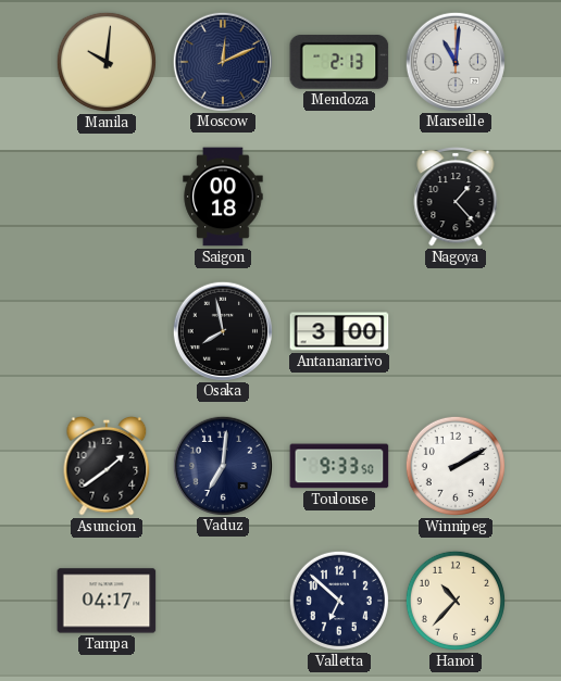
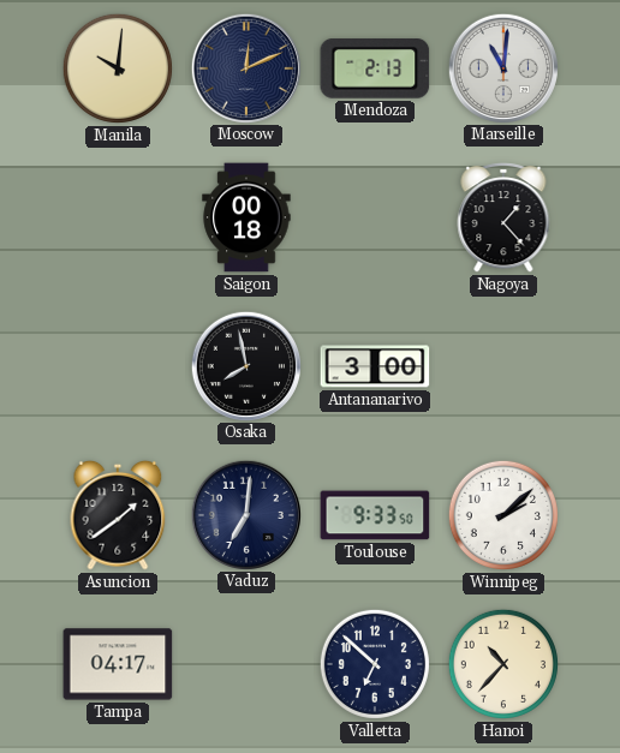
Winnipeg: 2:10 -> 2:08
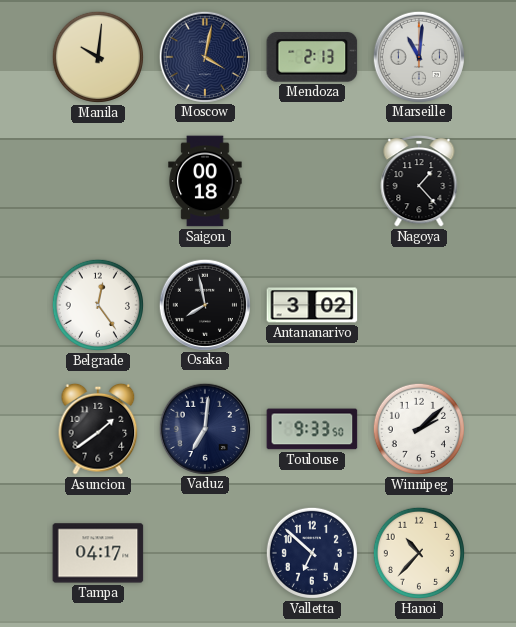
Moscow: 12:11 -> 4:02
Belgrade: none -> 12:24
Antananarivo: 3:00 -> 3:02
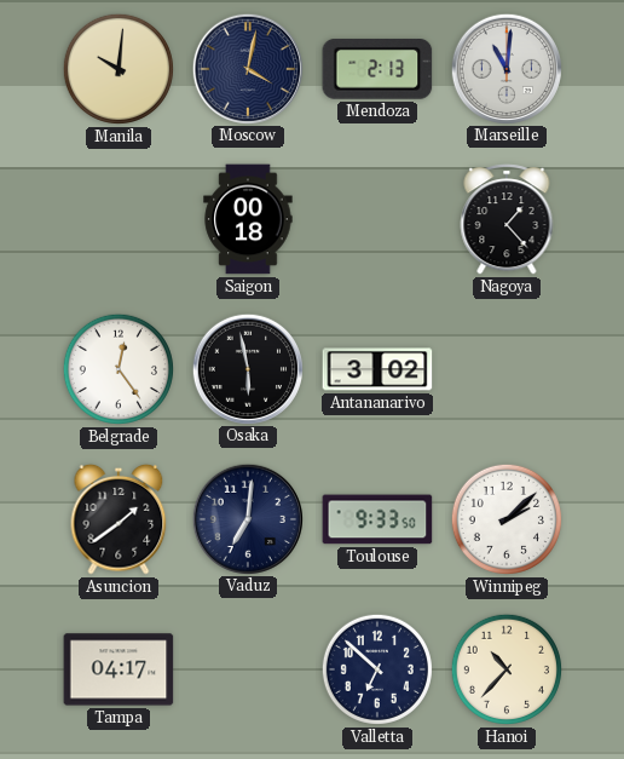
Osaka: 7:58 -> 5:58
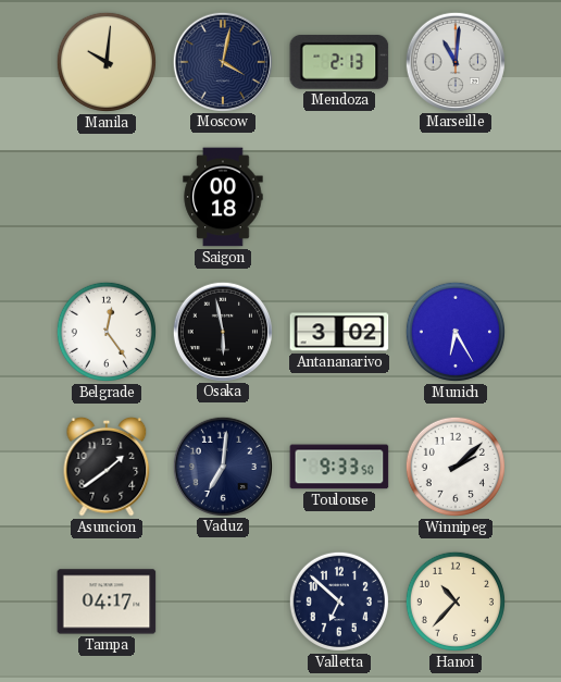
Nagoya: 1:23 -> none
Munich: none -> 6:25
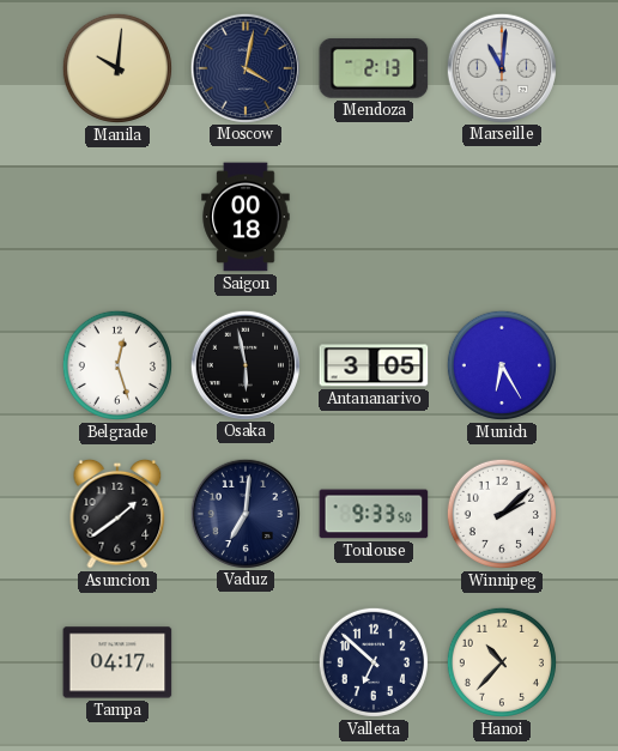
Belgrade: 12:24 -> 12:27
Antananarivo: 3:02 -> 3:05
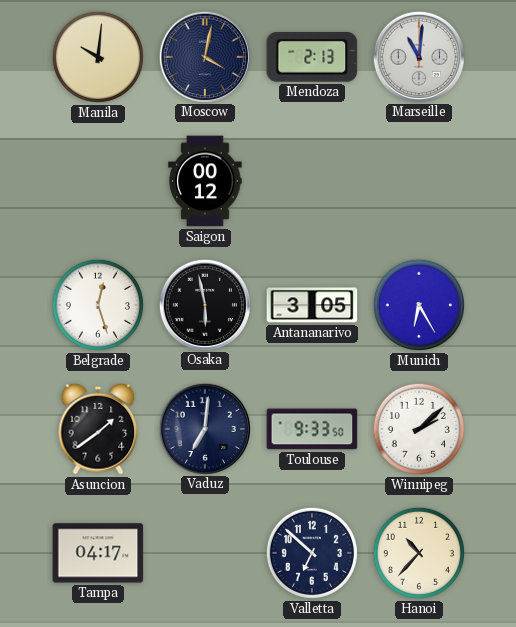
Saigon: 00:18 -> 00:12
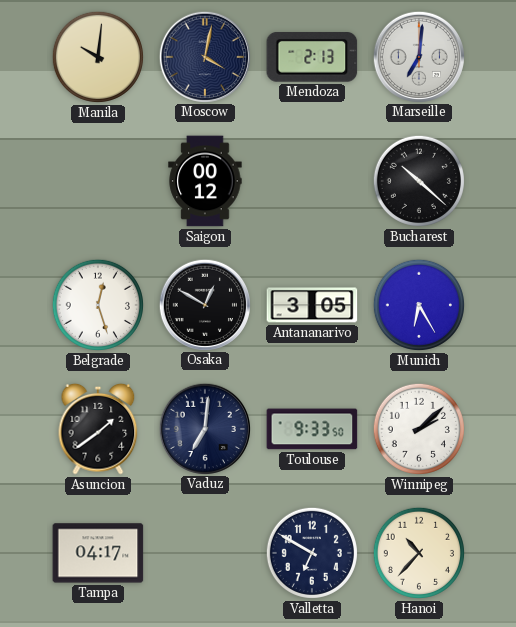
Marseille: 11:01 -> 7:01
Bucharest: none -> 10:22
Osaka: 5:58 -> 12:50
Valletta: 6:52 -> 6:50
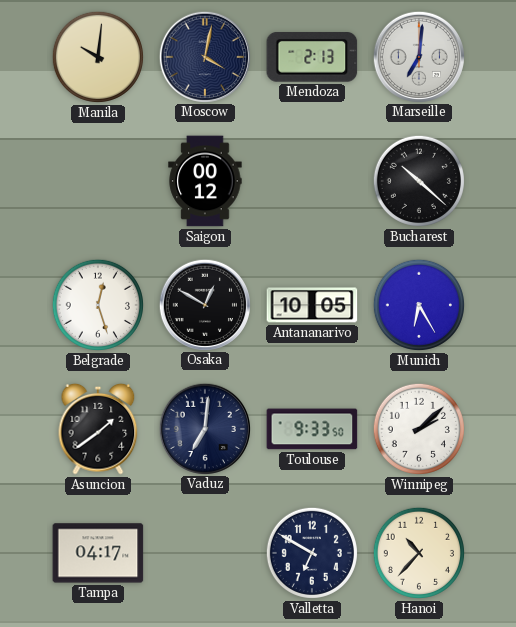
Antananarivo: 3:05 -> 10:05
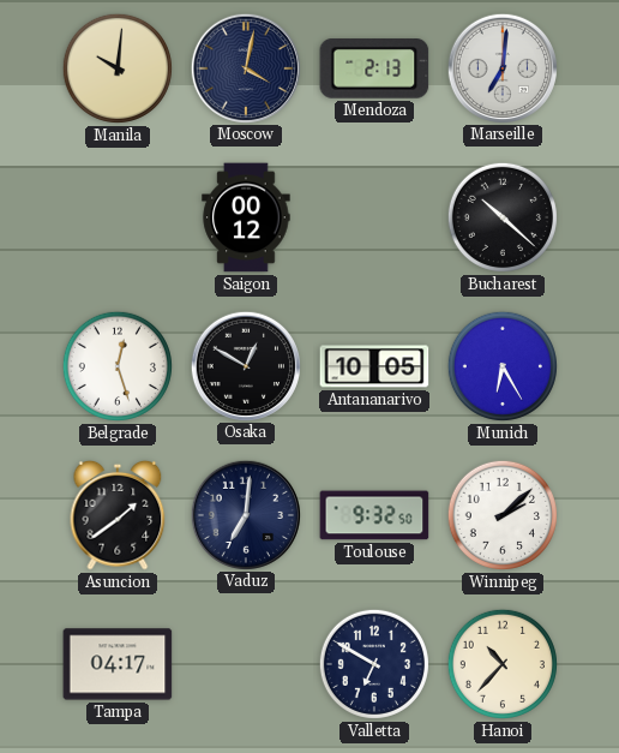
Toulouse: 9:33 -> 9:32
